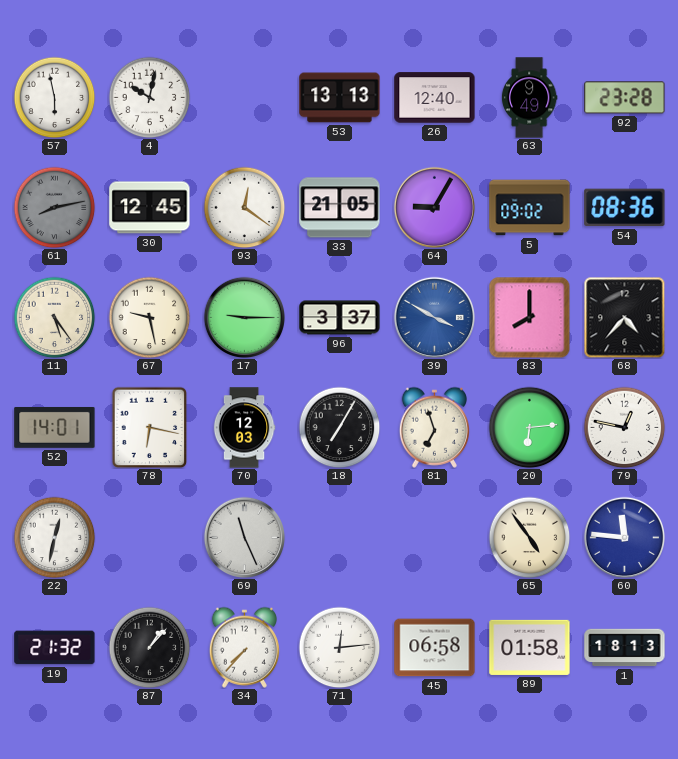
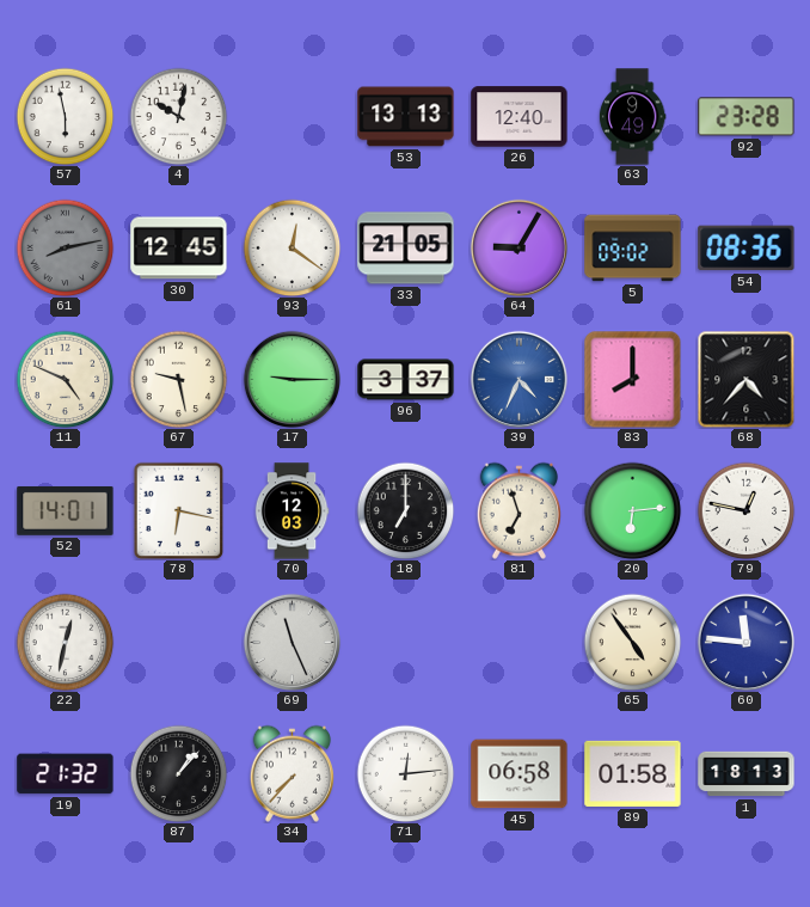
11: 5:24 -> 4:49
39: 3:50 -> 4:34
18: 7:05 -> 7:00
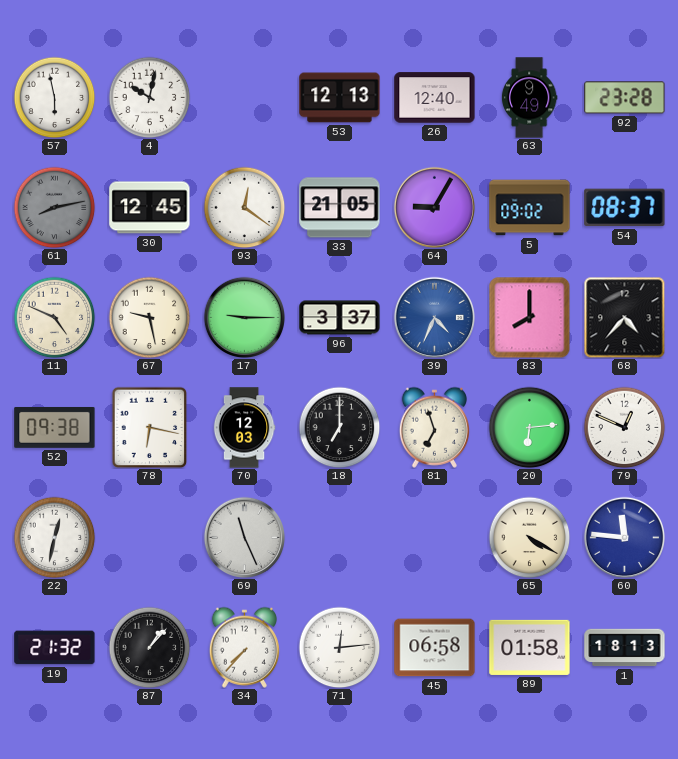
53: 13:13 -> 12:13
54: 08:36 -> 08:37
52: 14:01 -> 09:38
79: 12:47 -> 12:49
65: 4:54 -> 4:20
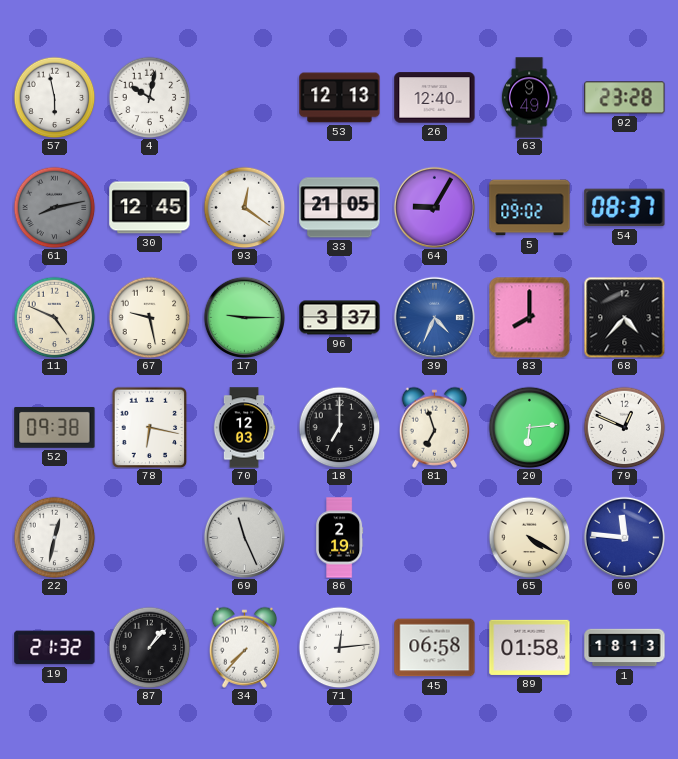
86: none -> 2:19
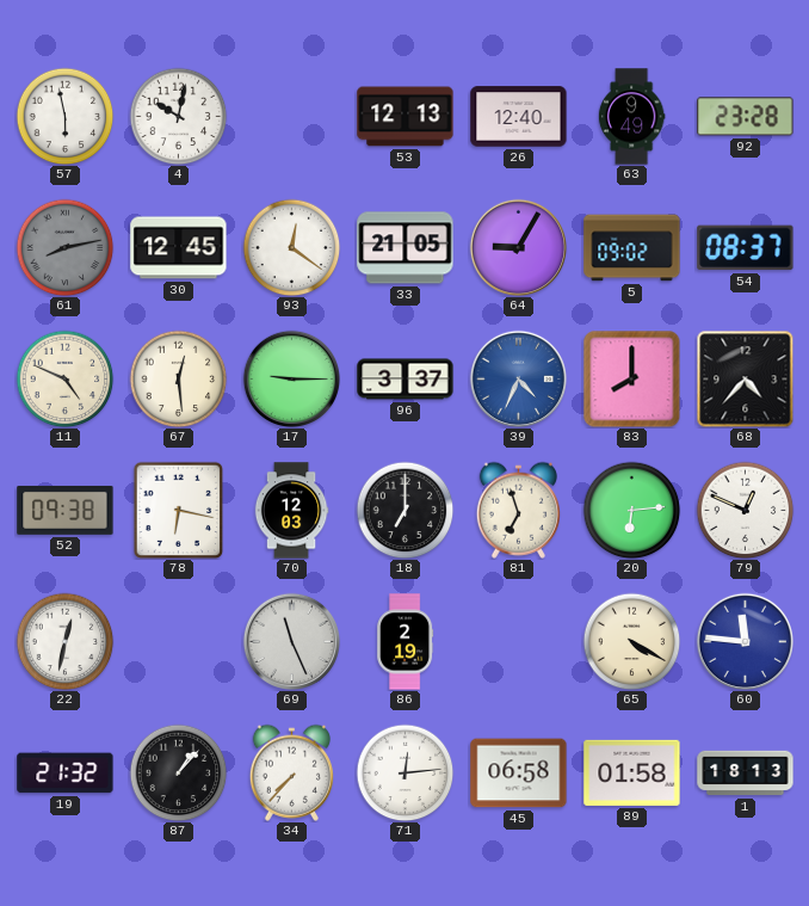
67: 9:28 -> 12:29
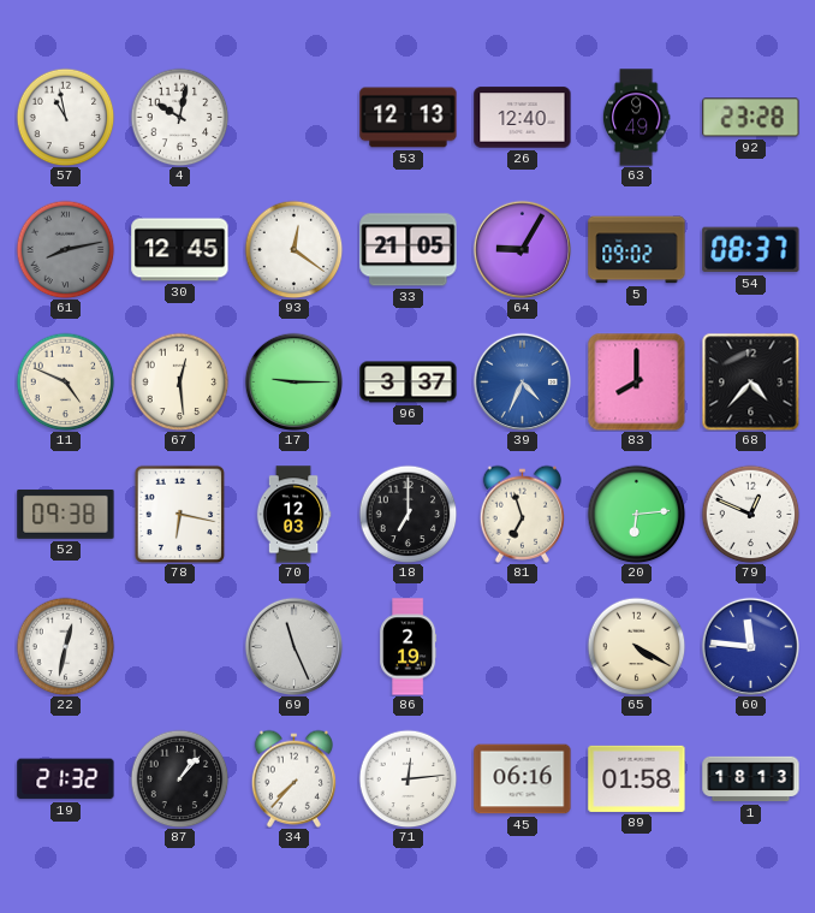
57: 5:58 -> 10:58
45: 06:58 -> 06:16
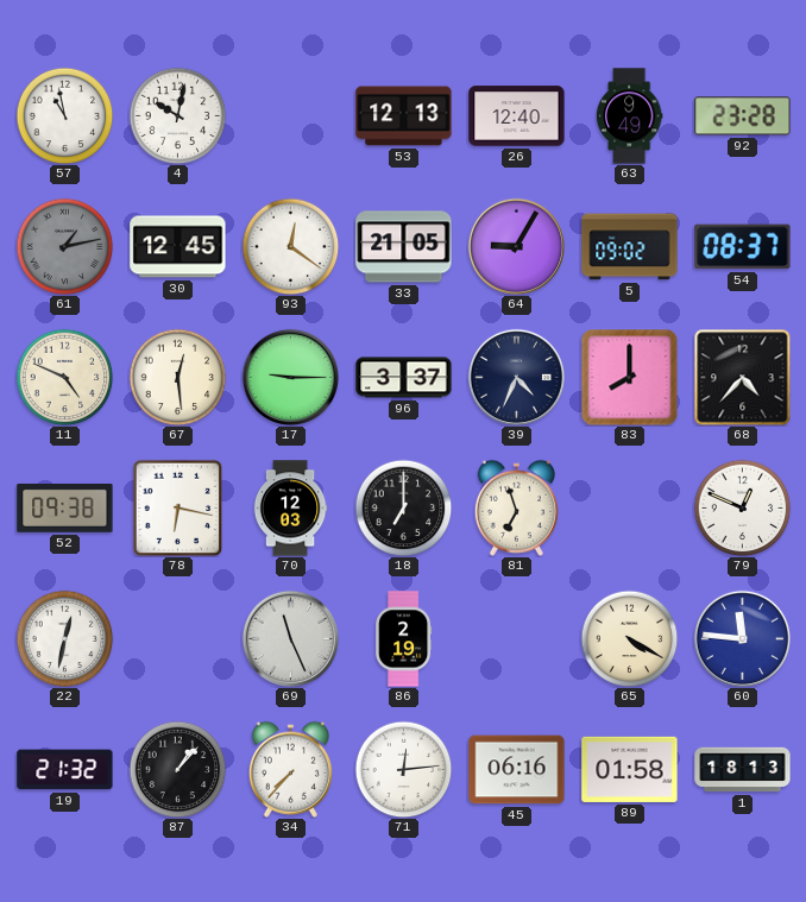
61: 8:13 -> 1:13
39 dial: blue -> navy
20: 6:14 -> none
